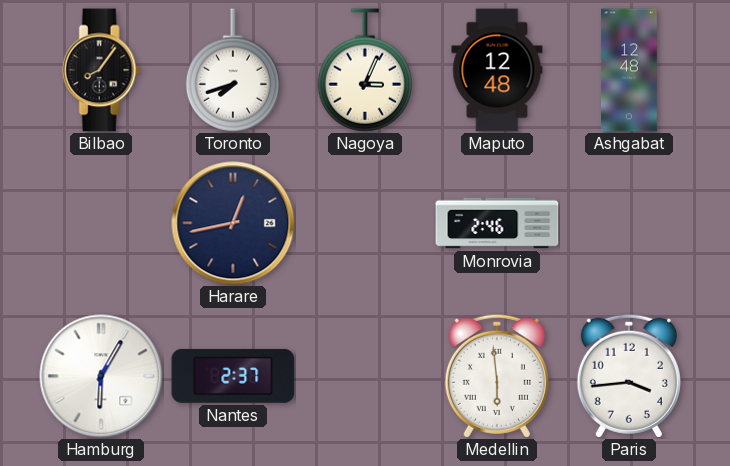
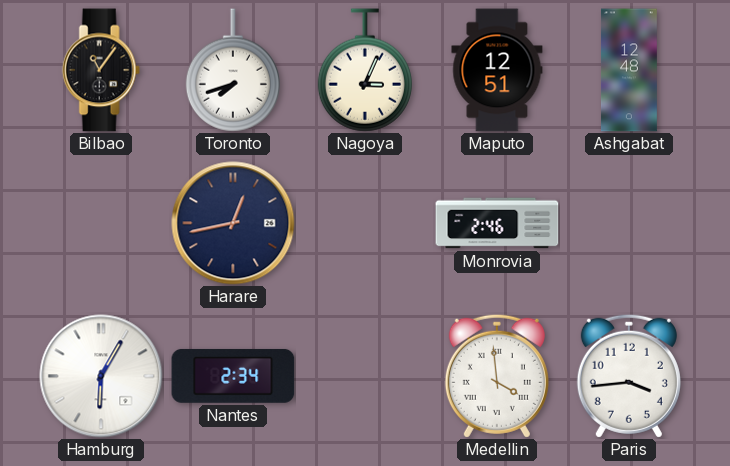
Bilbao: 8:06 -> 11:06
Maputo: 12:48 -> 12:51
Nantes: 2:37 -> 2:34
Medellin: 5:59 -> 3:59
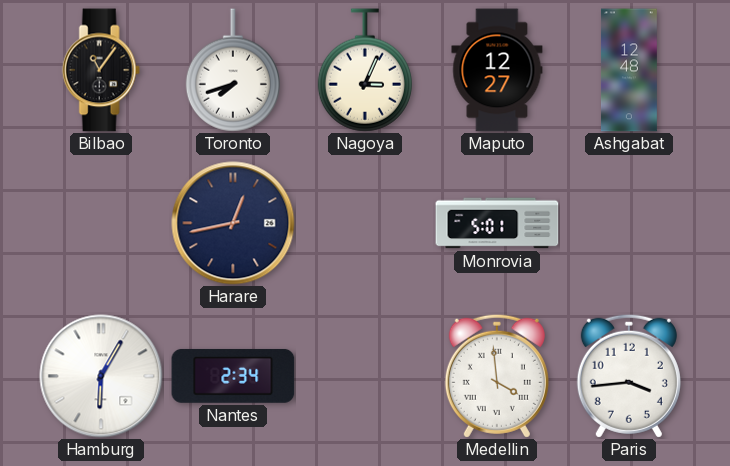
Maputo: 12:51 -> 12:27
Monrovia: 2:46 -> 5:01
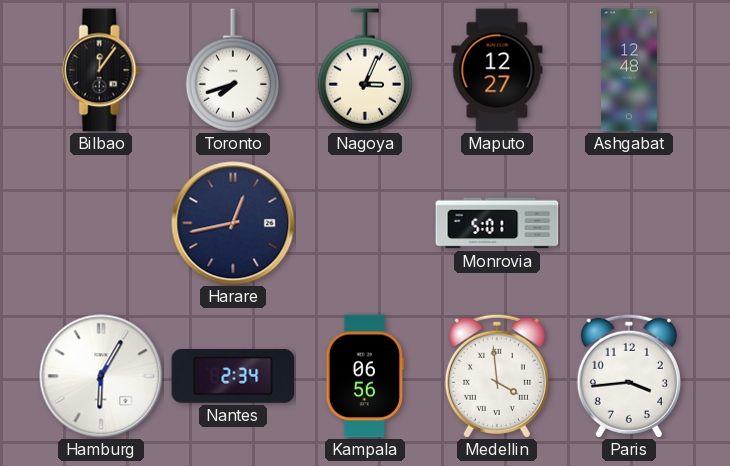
Bilbao: 11:06 -> 12:06
Kampala: none -> 06:56
